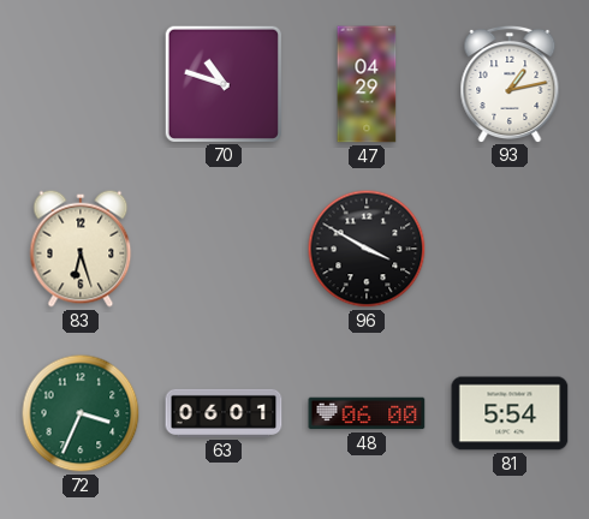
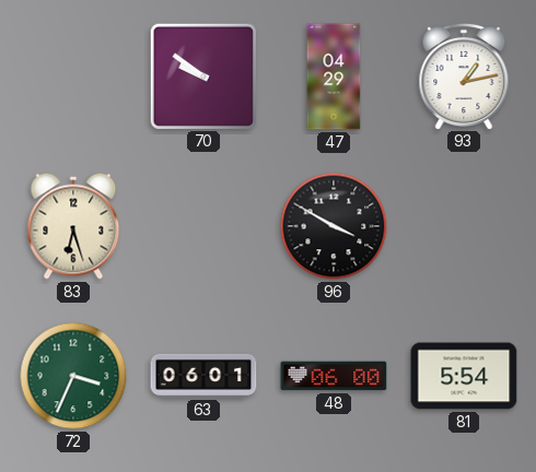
70: 10:48 -> 9:51
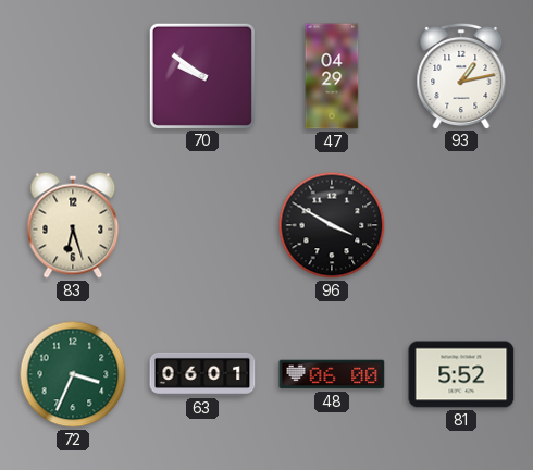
81: 5:54 -> 5:52
